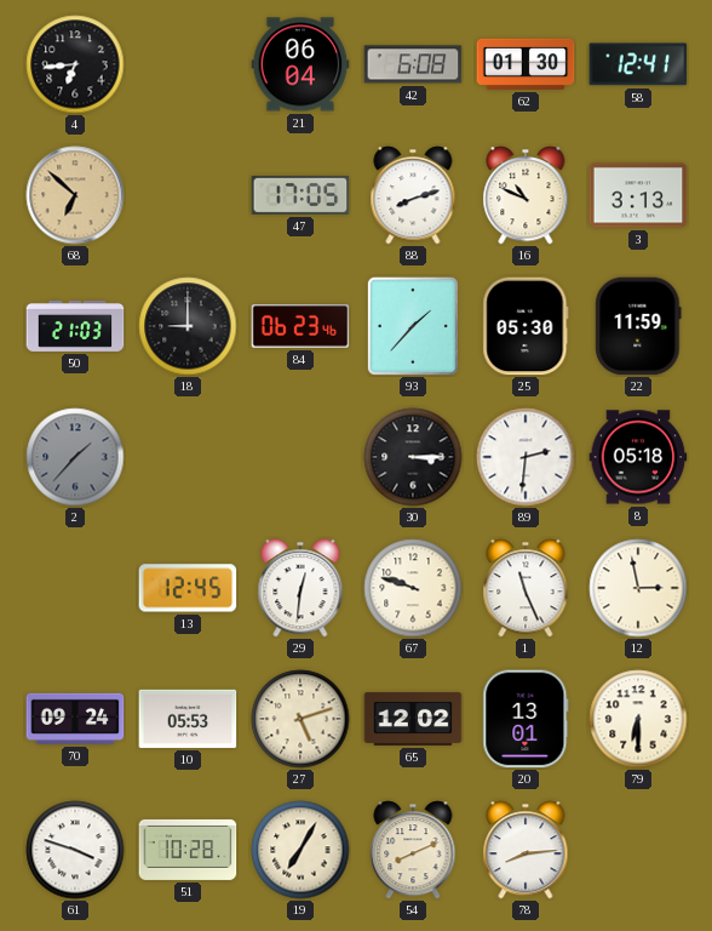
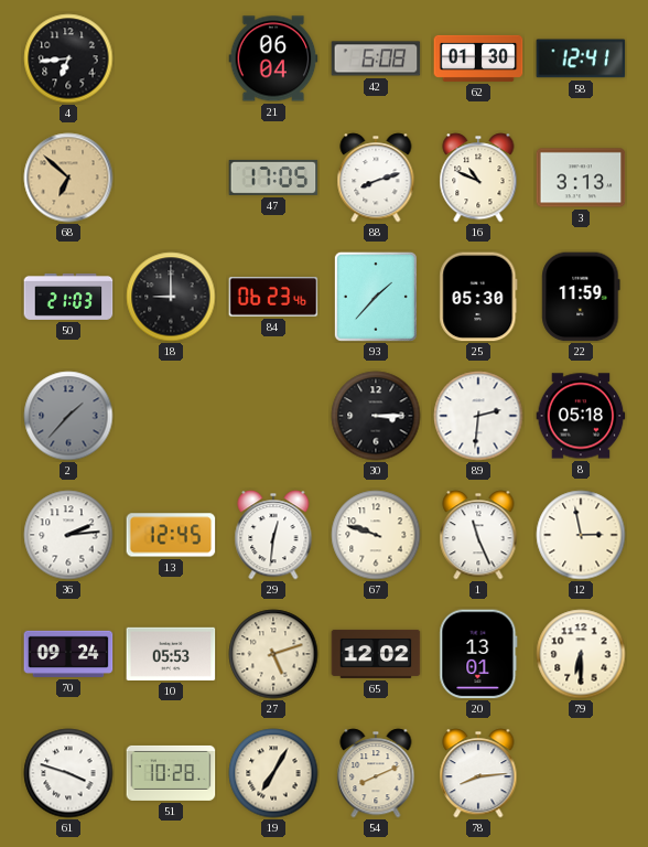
36: none -> 2:14
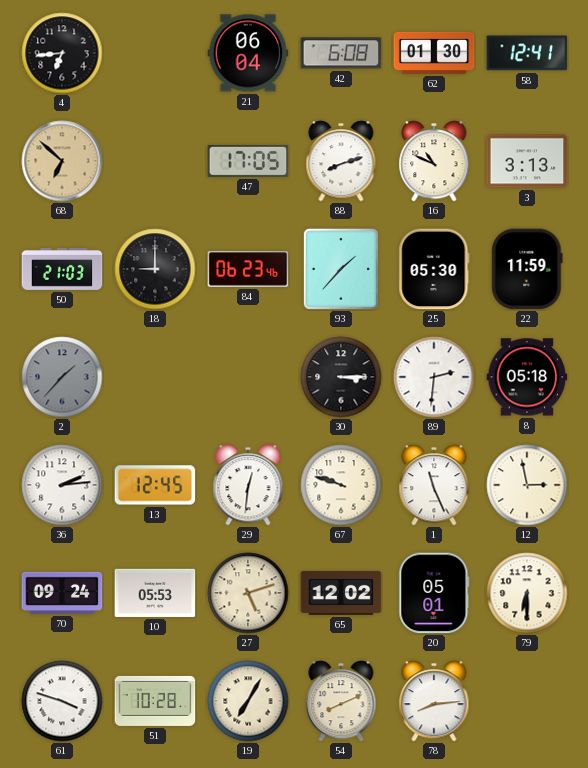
20: 13:01 -> 05:01
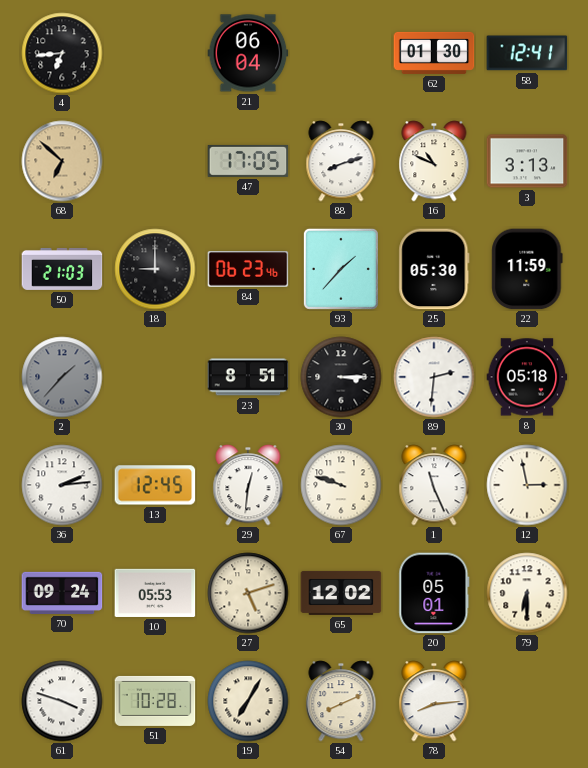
42: 6:08 -> none
23: none -> 8:51
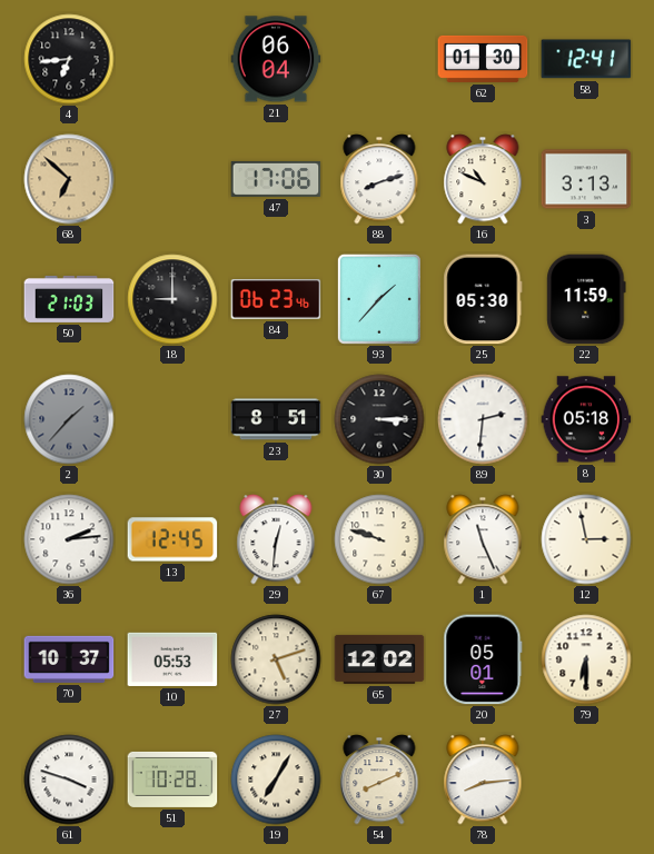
47: 17:05 -> 17:06
70: 09:24 -> 10:37
